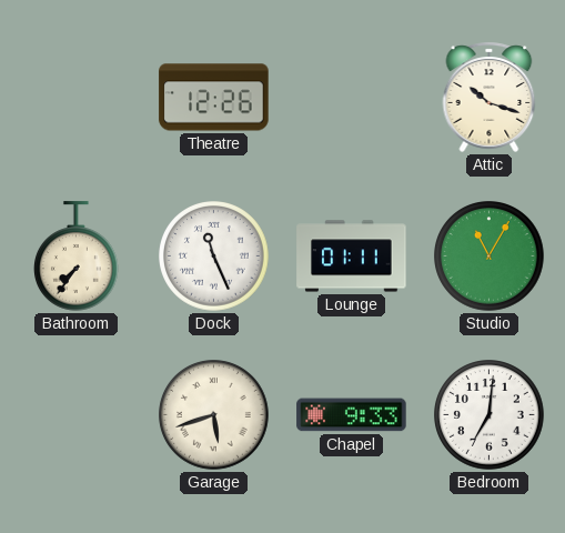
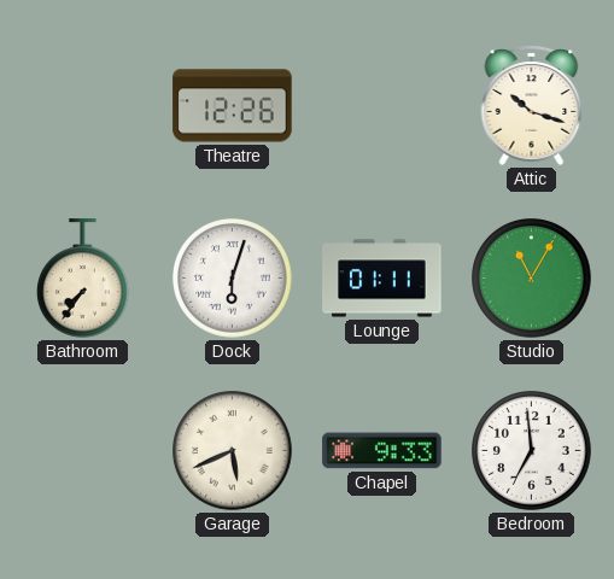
Dock: 11:26 -> 6:03
Garage: 5:42 -> 5:41
Bedroom: 7:01 -> 6:59
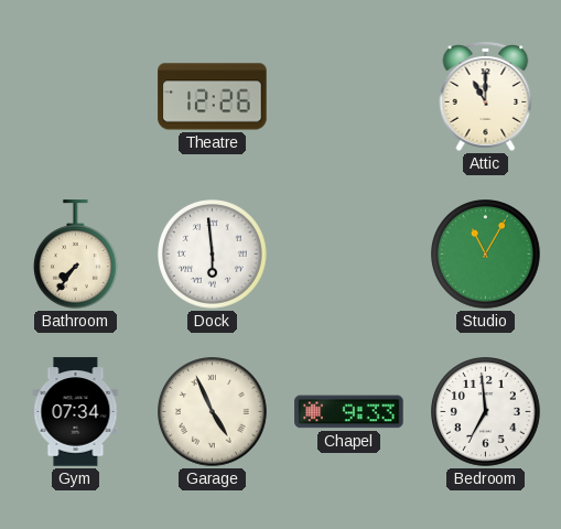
Attic: 10:18 -> 11:00
Dock: 6:03 -> 5:59
Lounge: 01:11 -> none
Gym: none -> 07:34
Garage: 5:41 -> 4:56
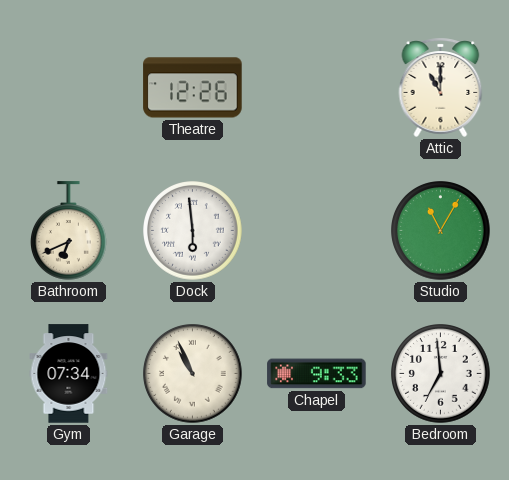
Bathroom: 7:36 -> 6:41
Garage: 4:56 -> 10:56
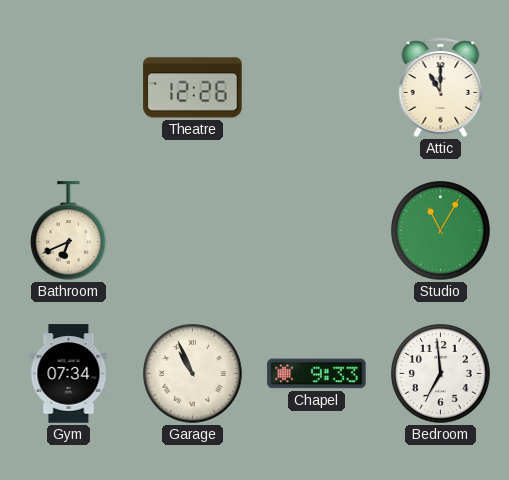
Dock: 5:59 -> none
